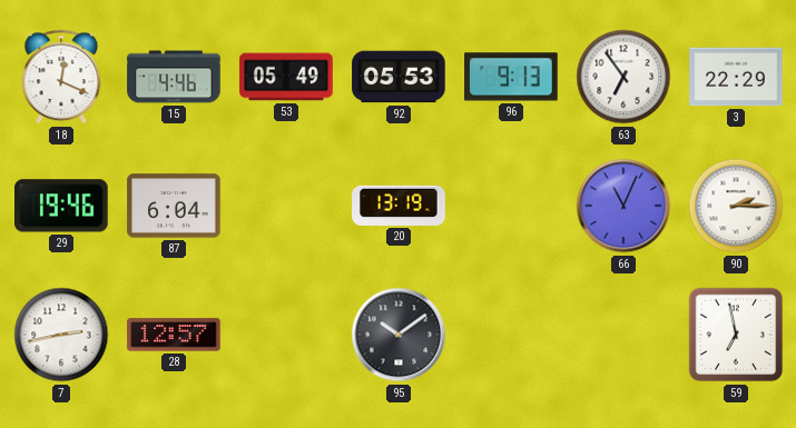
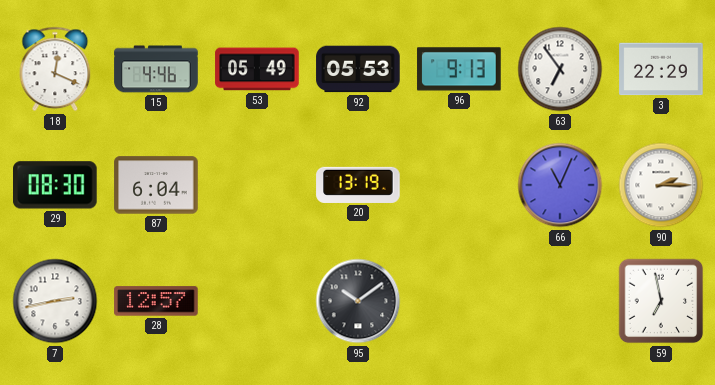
29: 19:46 -> 08:30
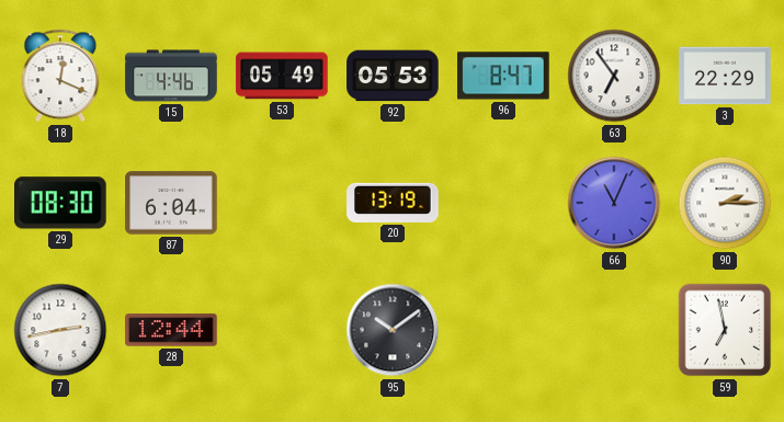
96: 9:13 -> 8:47
28: 12:57 -> 12:44
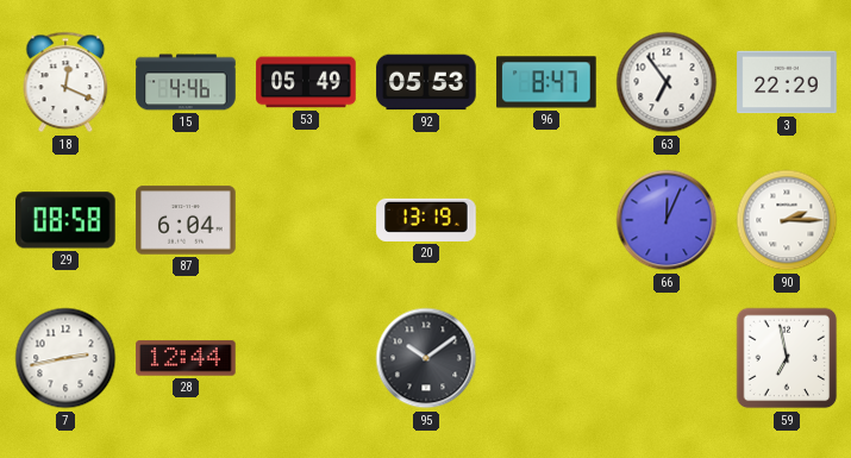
29: 08:30 -> 08:58
66: 11:04 -> 12:04
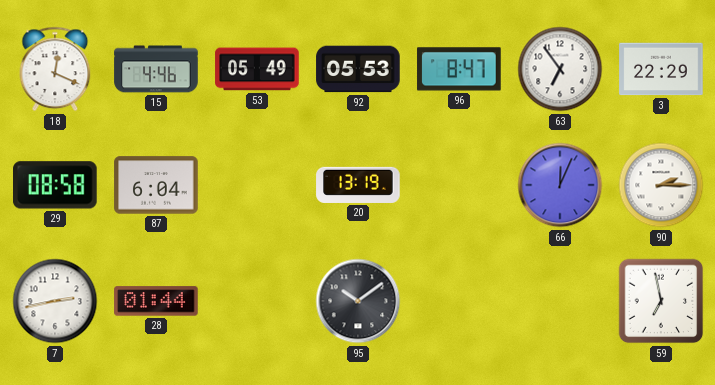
28: 12:44 -> 01:44
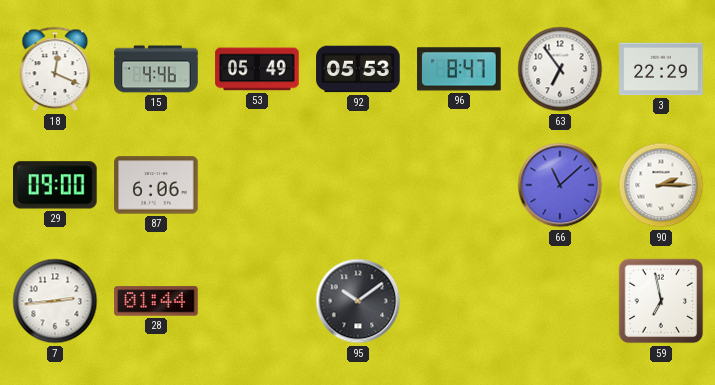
29: 08:58 -> 09:00
87: 6:04 -> 6:06
20: 13:19 -> none
66: 12:04 -> 11:08
7: 2:43 -> 2:44
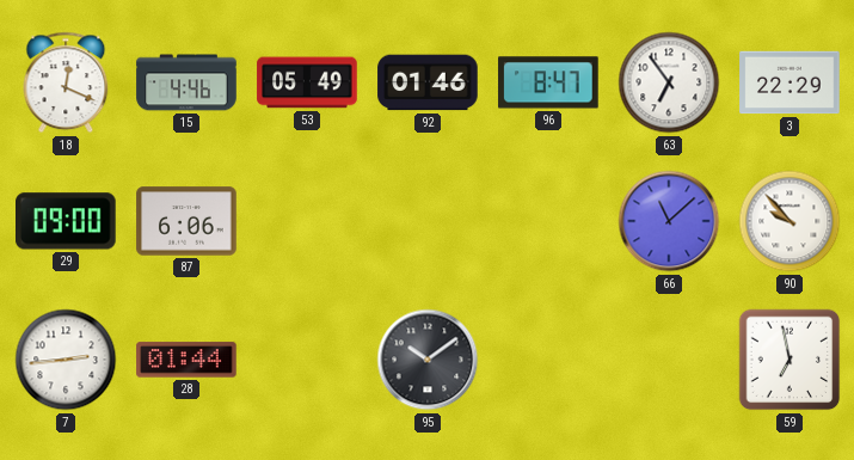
92: 05:53 -> 01:46
90: 2:15 -> 9:53
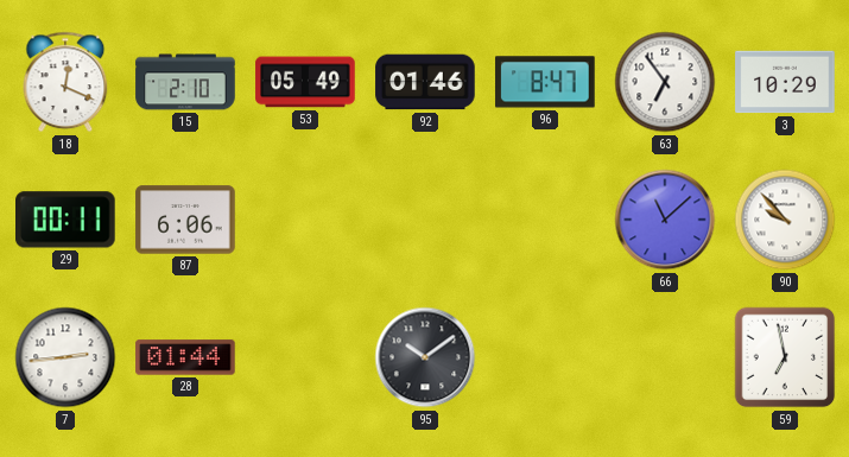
15: 4:46 -> 2:10
3: 22:29 -> 10:29
29: 09:00 -> 00:11
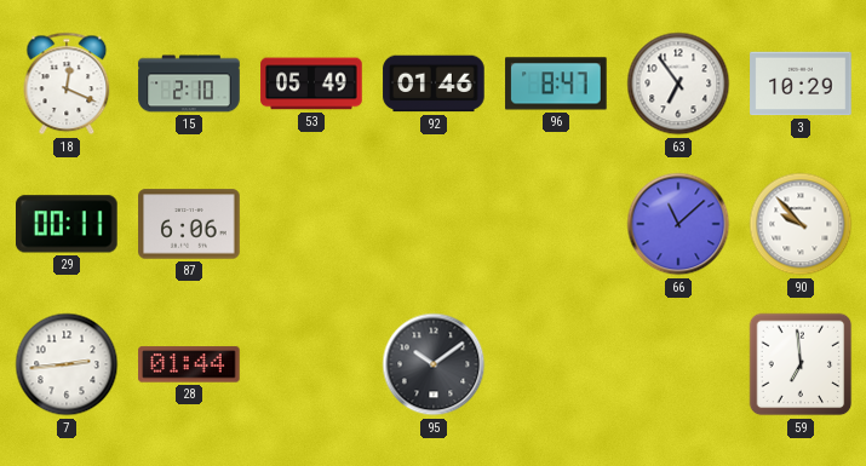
59: 6:58 -> 6:59
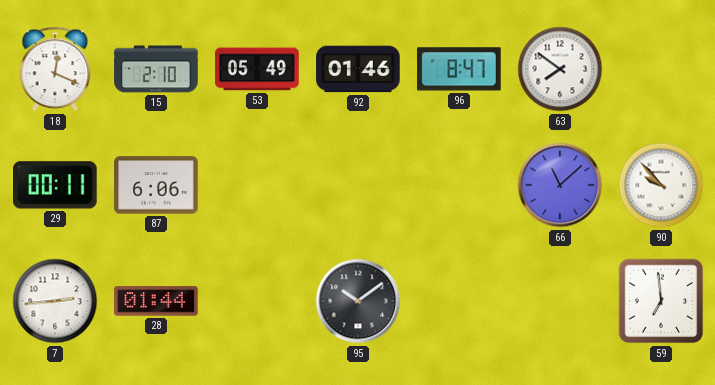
63: 6:54 -> 7:51
3: 10:29 -> none
